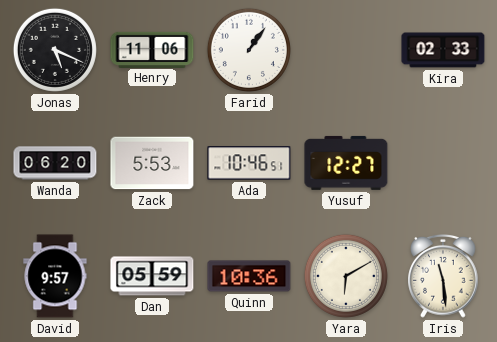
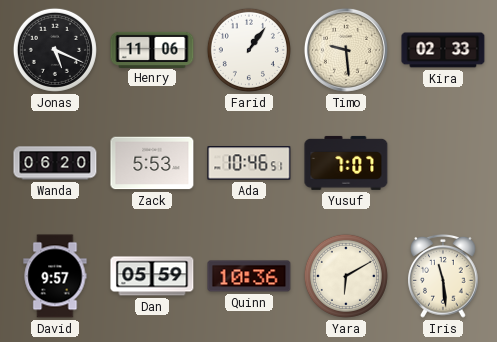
Timo: none -> 9:29
Yusuf: 12:27 -> 7:07
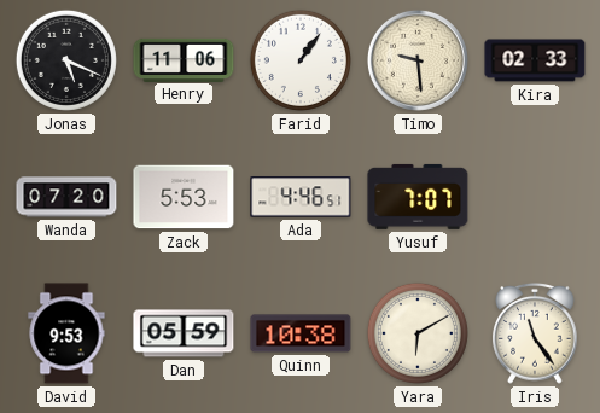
Wanda: 06:20 -> 07:20
Ada: 10:46 -> 4:46
David: 9:57 -> 9:53
Quinn: 10:36 -> 10:38
Iris: 11:29 -> 11:24
